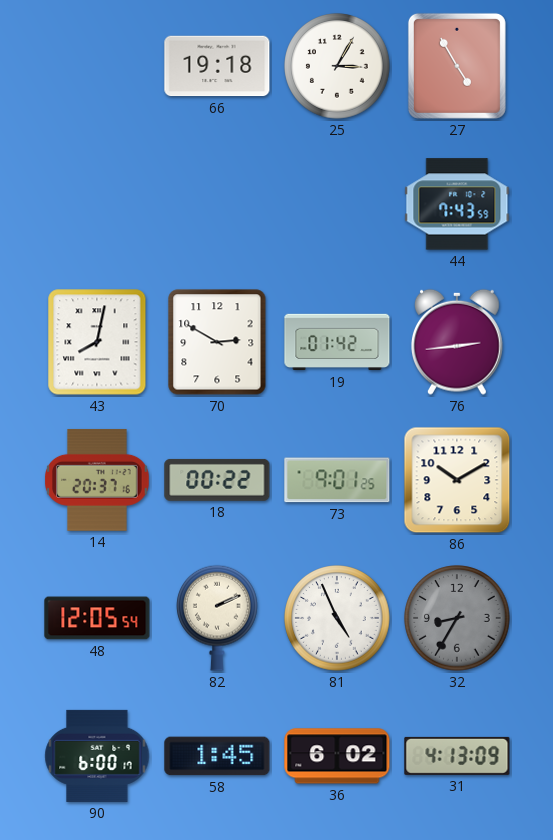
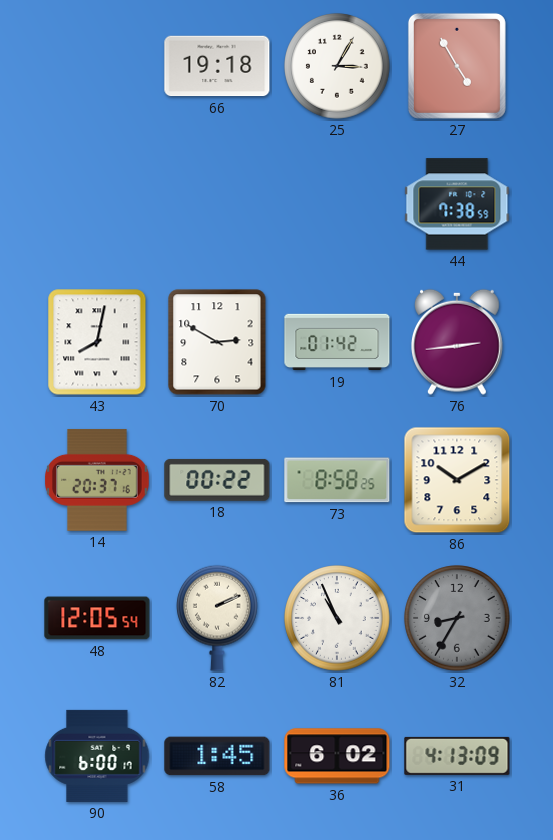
44: 7:43 -> 7:38
73: 9:01 -> 8:58
81: 4:56 -> 10:56
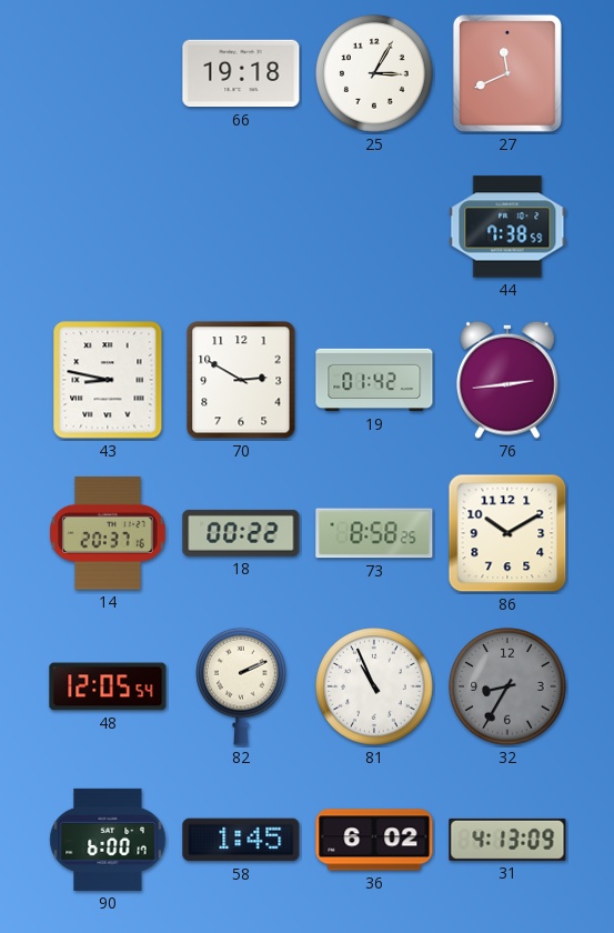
27: 4:55 -> 11:41
43: 8:02 -> 8:47
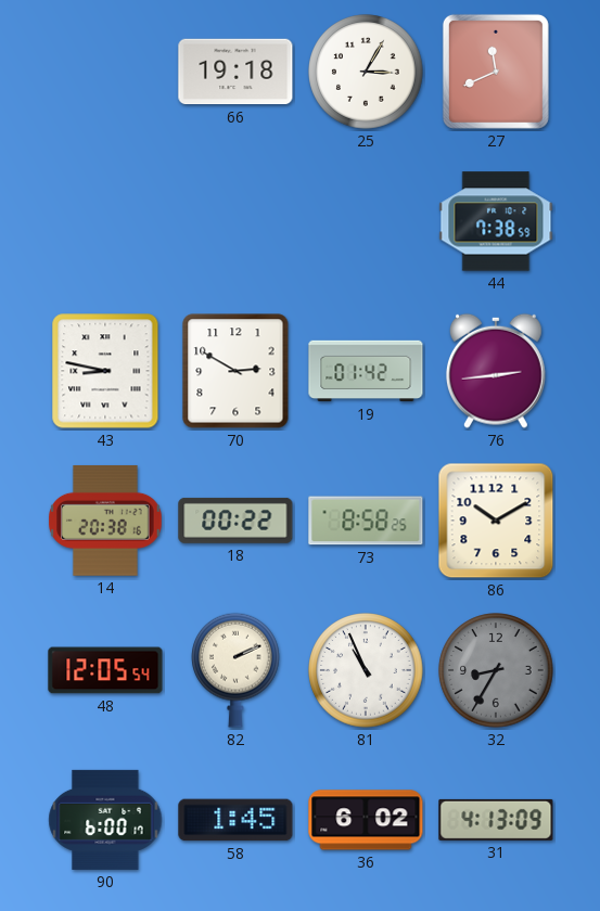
14: 20:37 -> 20:38
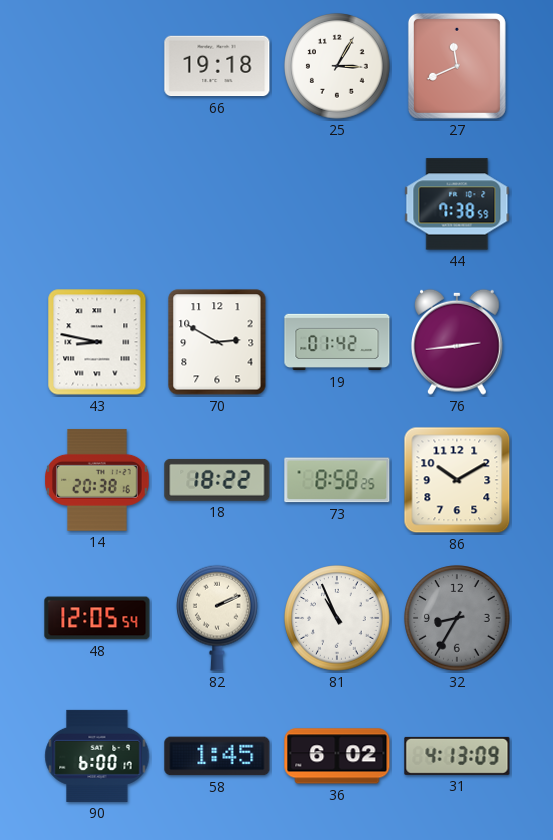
18: 00:22 -> 18:22
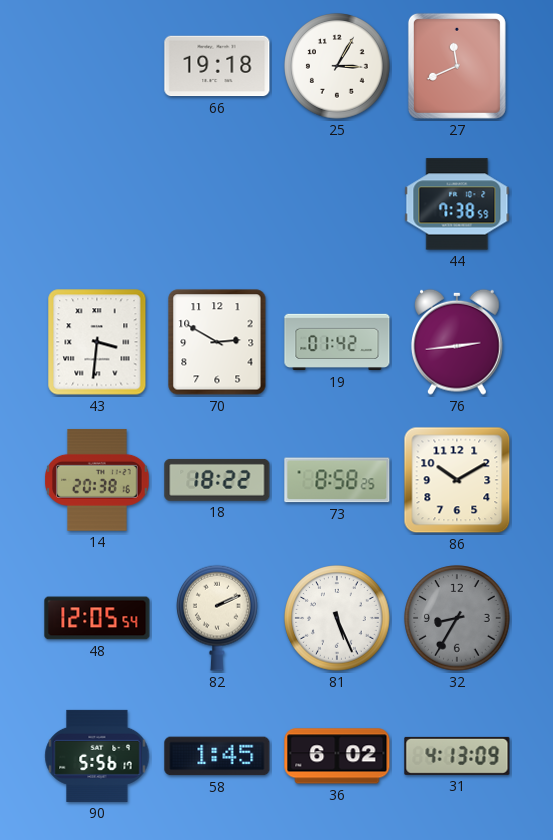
43: 8:47 -> 3:31
81: 10:56 -> 5:26
90: 6:00 -> 5:56
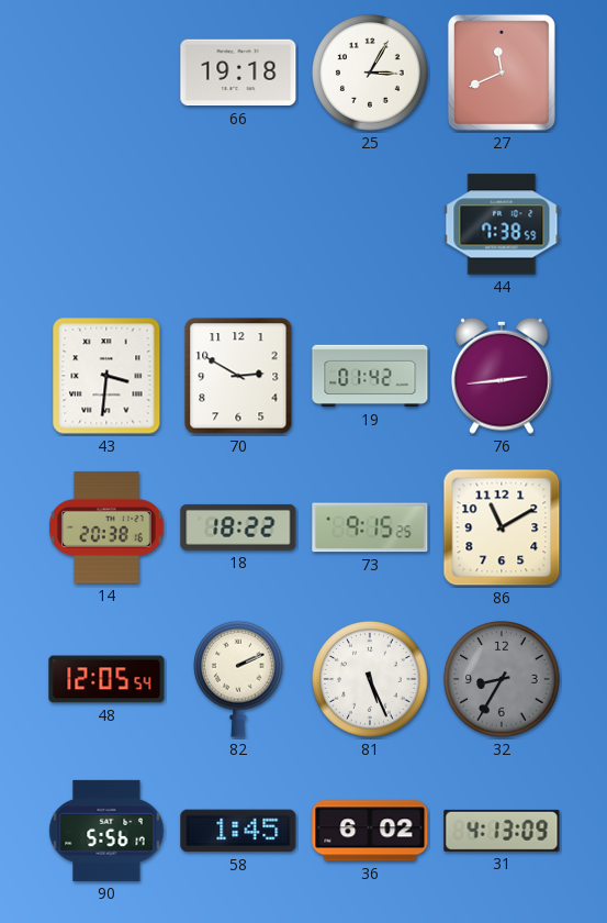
73: 8:58 -> 9:15
86: 10:10 -> 11:10
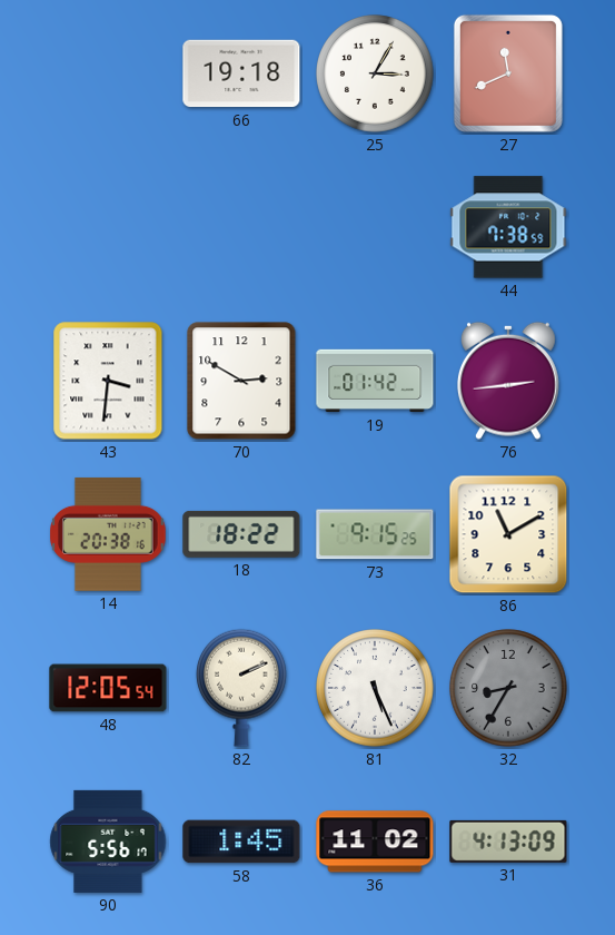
36: 6:02 -> 11:02
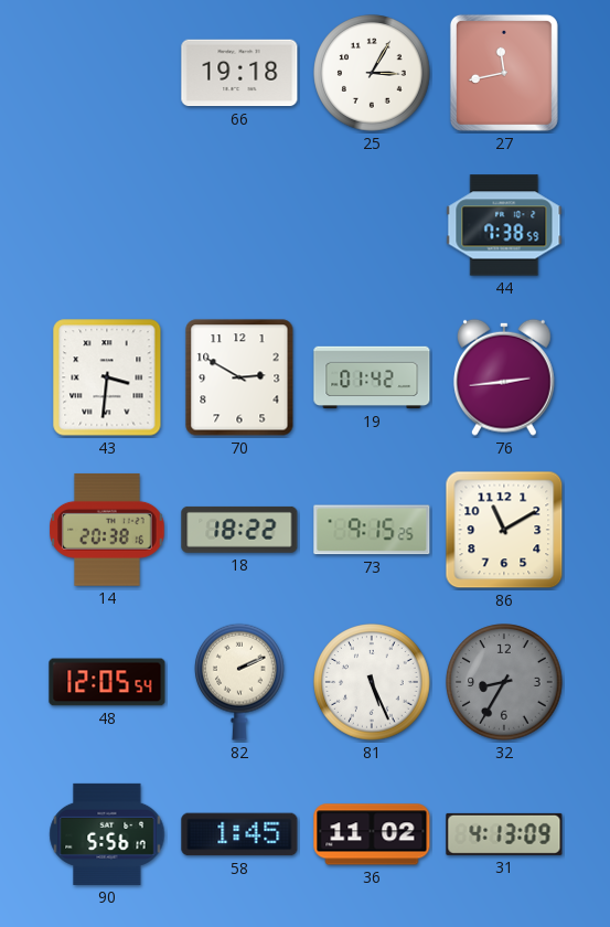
27: 11:41 -> 11:43
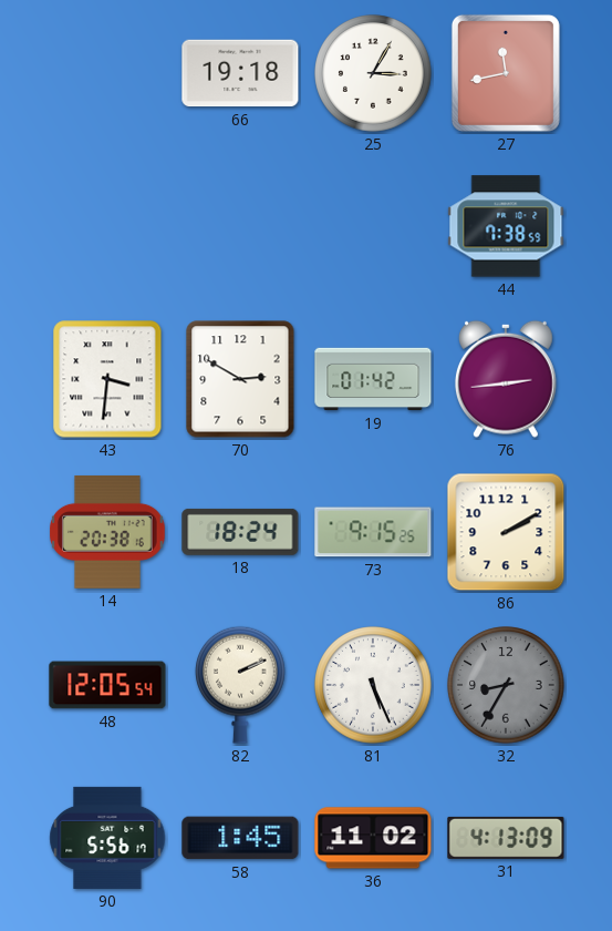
18: 18:22 -> 18:24
86: 11:10 -> 2:10
